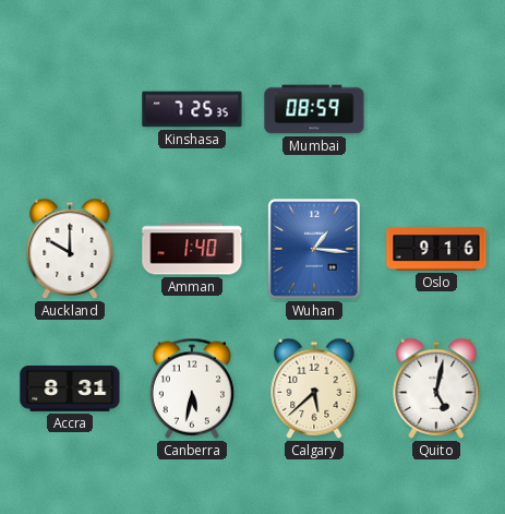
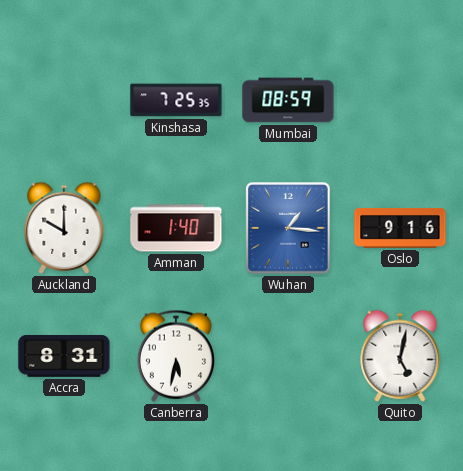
Calgary: 5:38 -> none
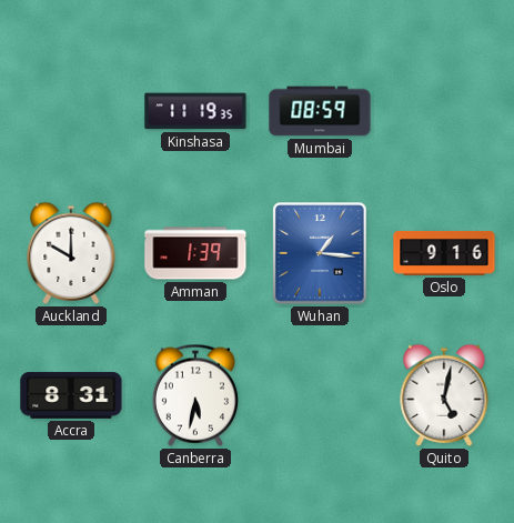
Kinshasa: 7:25 -> 11:19
Amman: 1:40 -> 1:39
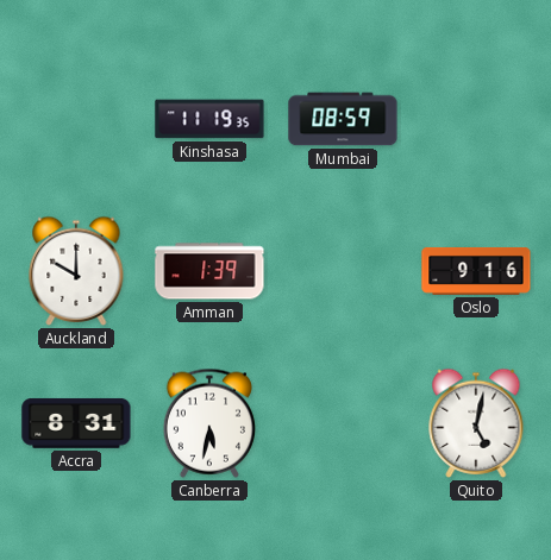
Wuhan: 1:16 -> none
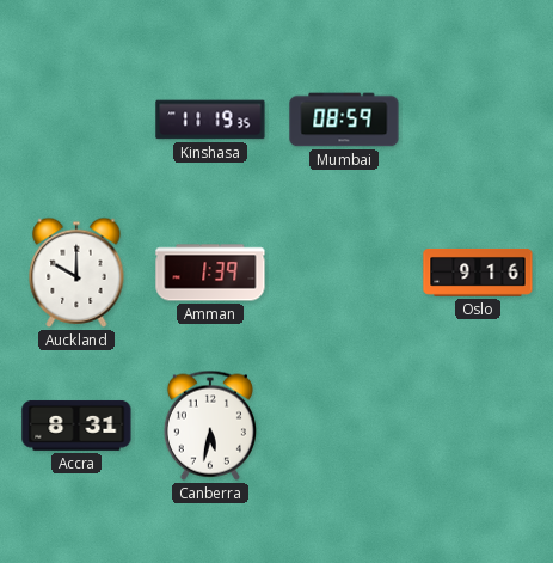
Quito: 5:02 -> none
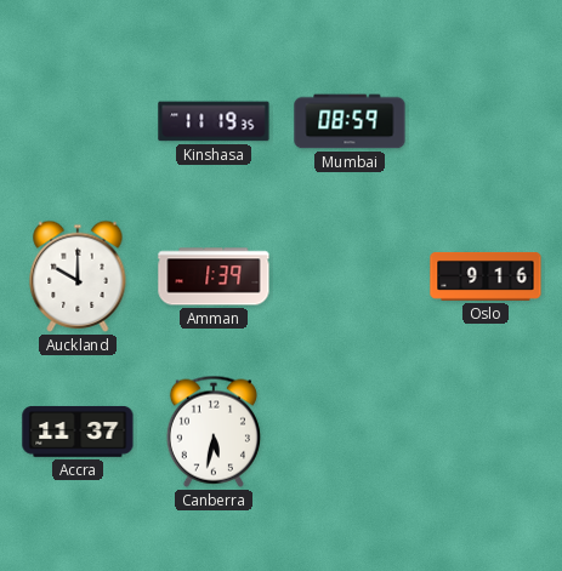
Accra: 8:31 -> 11:37
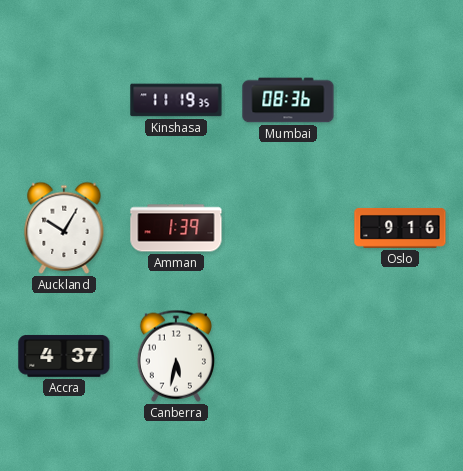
Mumbai: 08:59 -> 08:36
Auckland: 10:00 -> 10:05
Accra: 11:37 -> 4:37
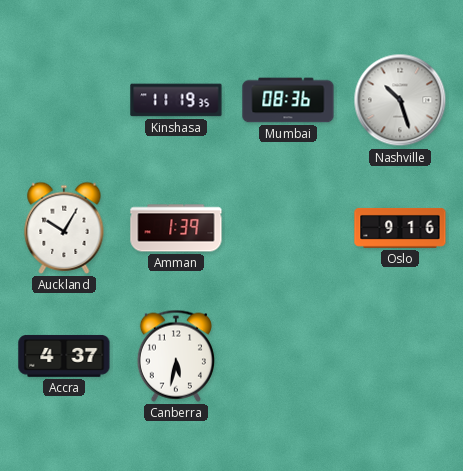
Nashville: none -> 10:27
